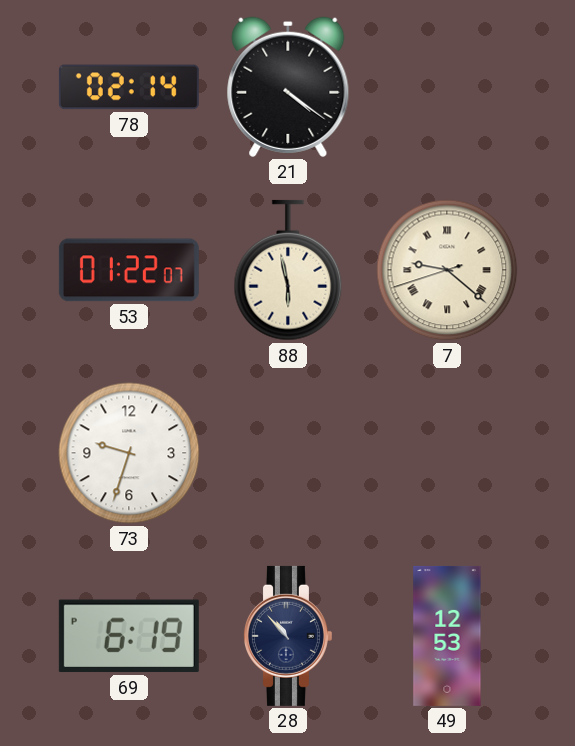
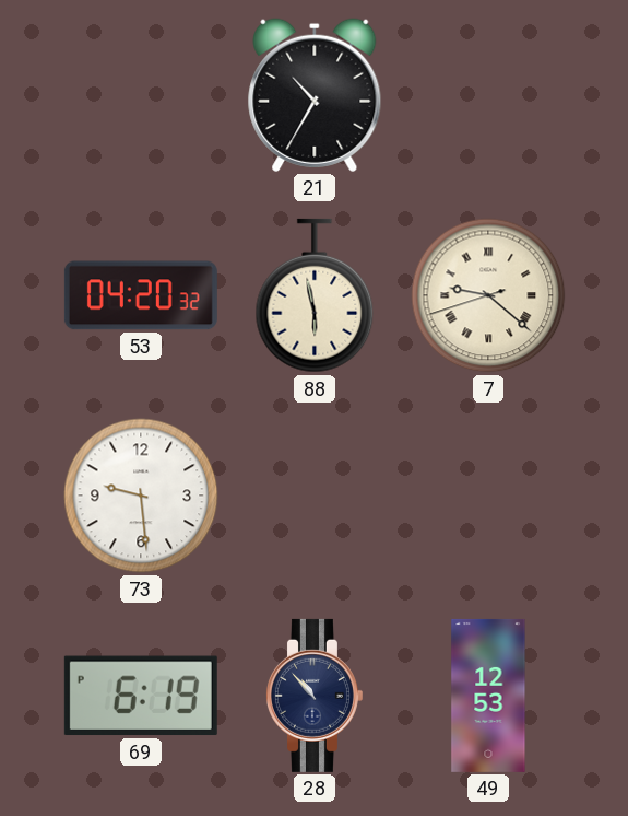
78: 02:14 -> none
21: 4:21 -> 10:35
53: 01:22 -> 04:20
73: 9:33 -> 9:29
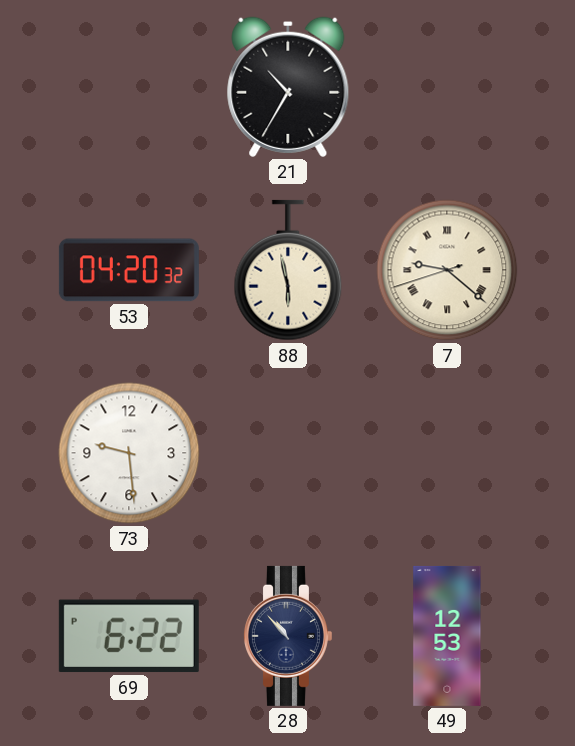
69: 6:19 -> 6:22
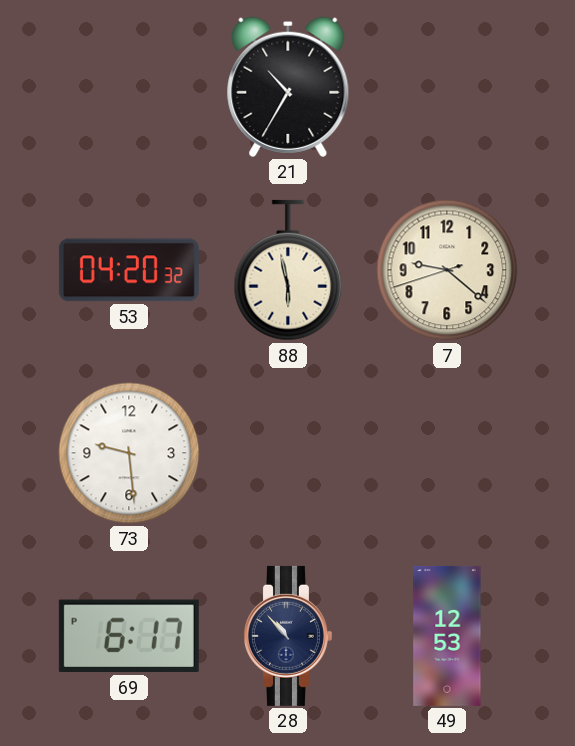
7 numerals: Roman -> Arabic
69: 6:22 -> 6:17
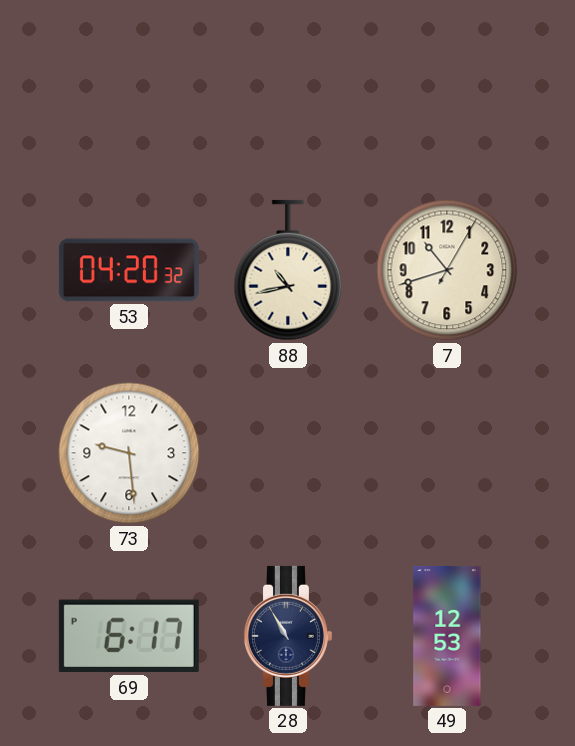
21: 10:35 -> none
88: 5:58 -> 10:43
7: 9:21 -> 10:42
28: 10:53 -> 10:55
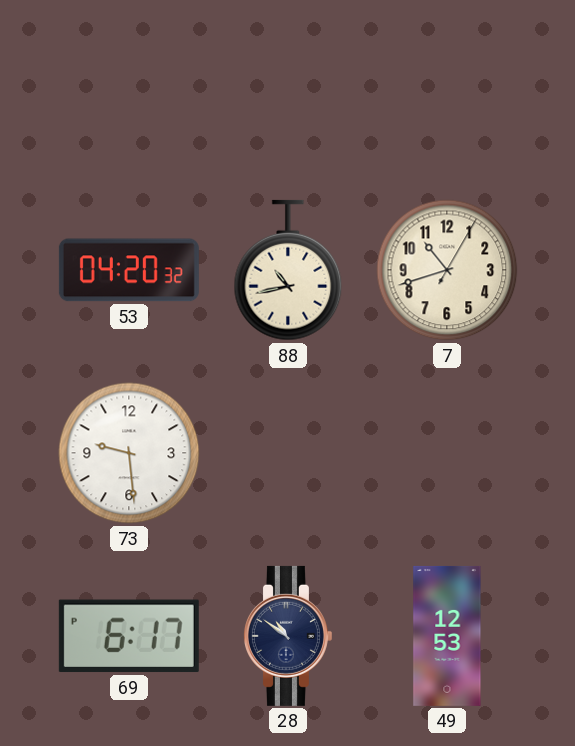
28: 10:55 -> 10:51
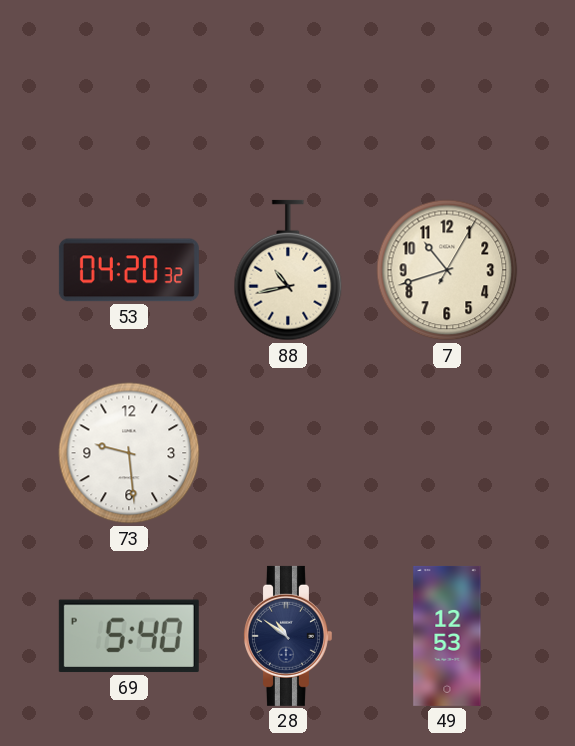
69: 6:17 -> 5:40
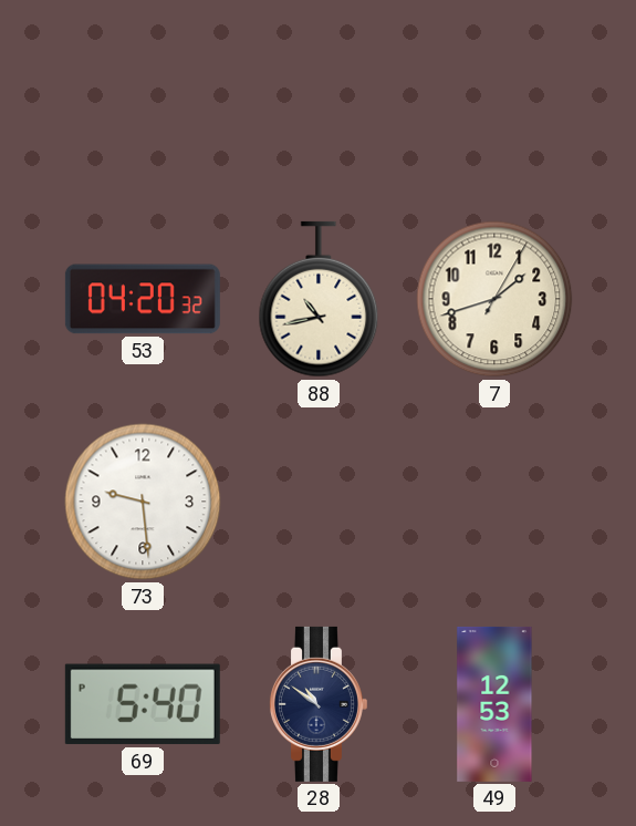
7: 10:42 -> 1:42
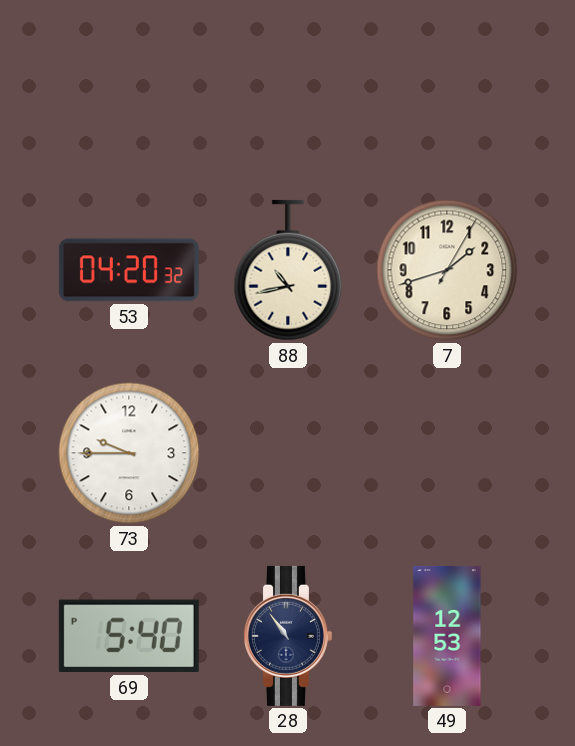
73: 9:29 -> 9:45
28: 10:51 -> 10:54
